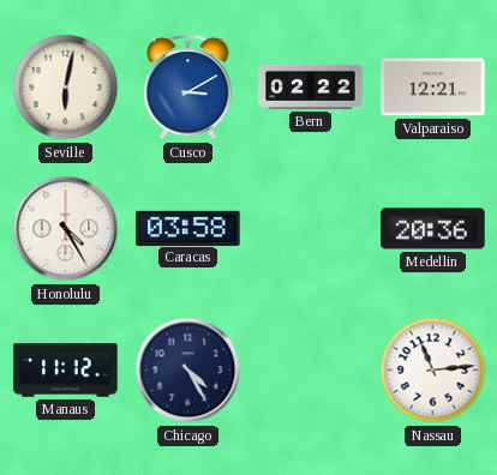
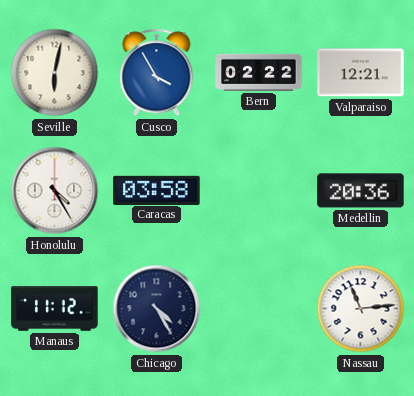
Cusco: 3:10 -> 3:55
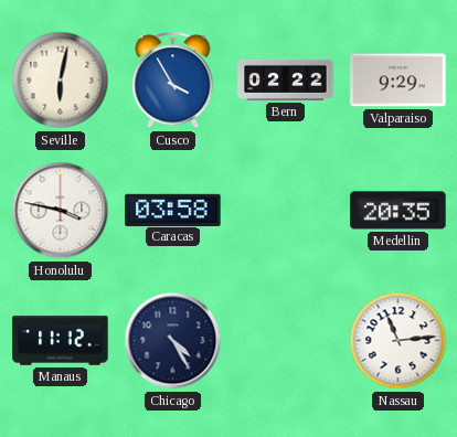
Valparaiso: 12:21 -> 9:29
Honolulu: 4:25 -> 3:47
Medellin: 20:36 -> 20:35
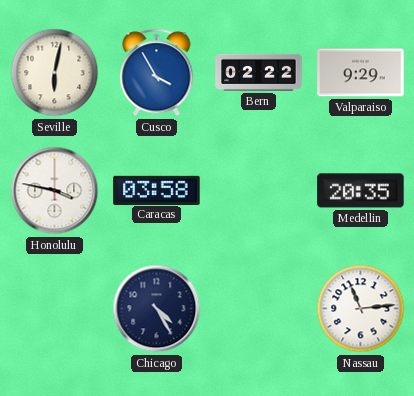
Manaus: 11:12 -> none
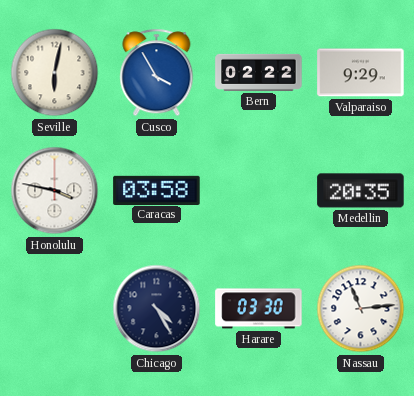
Harare: none -> 03:30
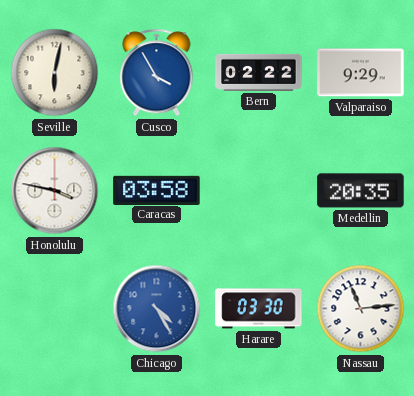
Chicago dial: navy -> blue
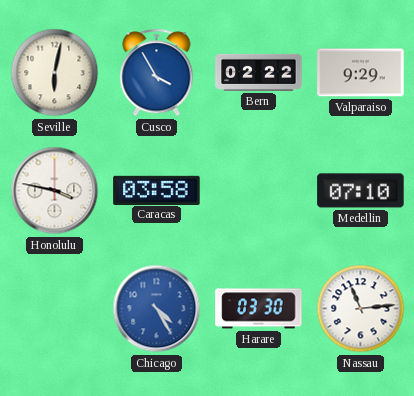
Medellin: 20:35 -> 07:10
